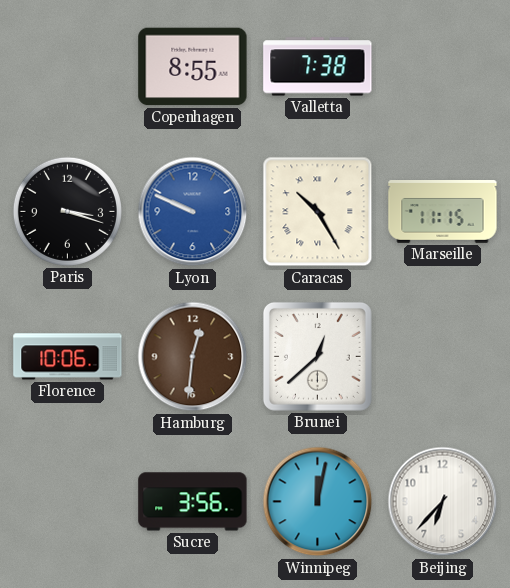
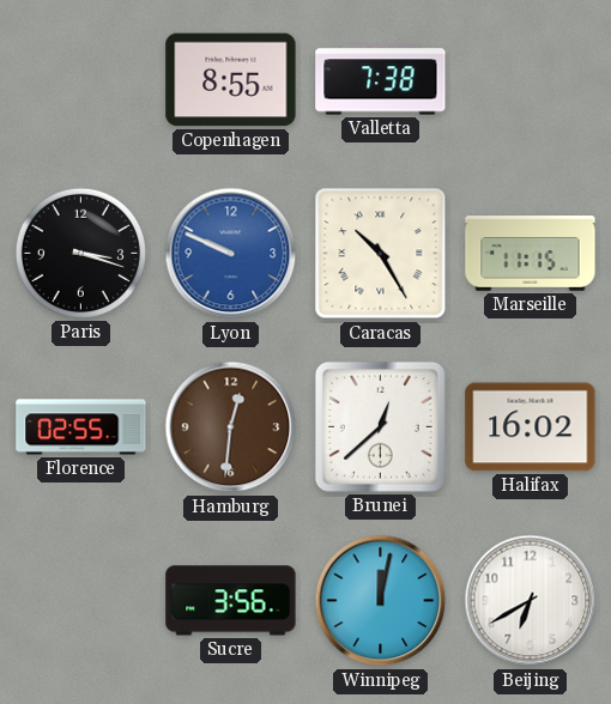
Florence: 10:06 -> 02:55
Halifax: none -> 16:02
Beijing: 6:37 -> 6:40
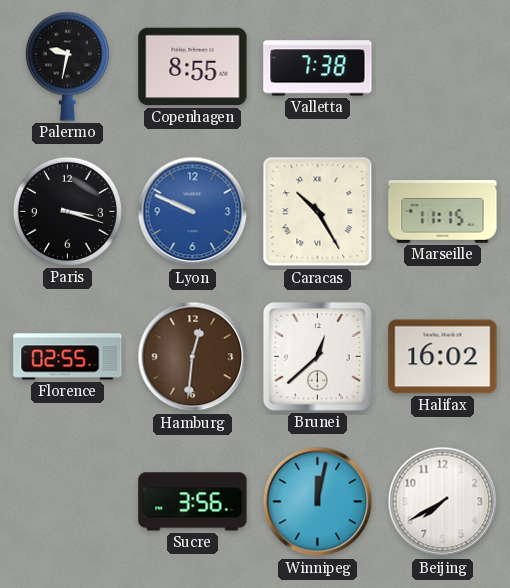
Palermo: none -> 9:32
Beijing: 6:40 -> 7:40
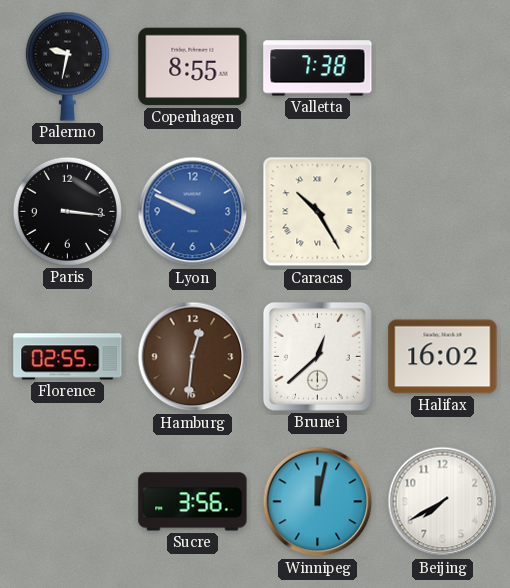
Paris: 3:18 -> 3:16
Marseille: 11:15 -> none
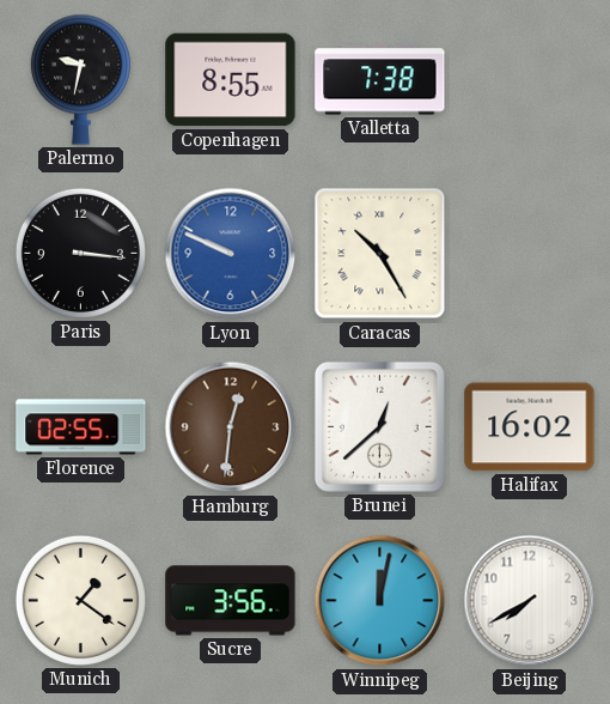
Munich: none -> 1:21
